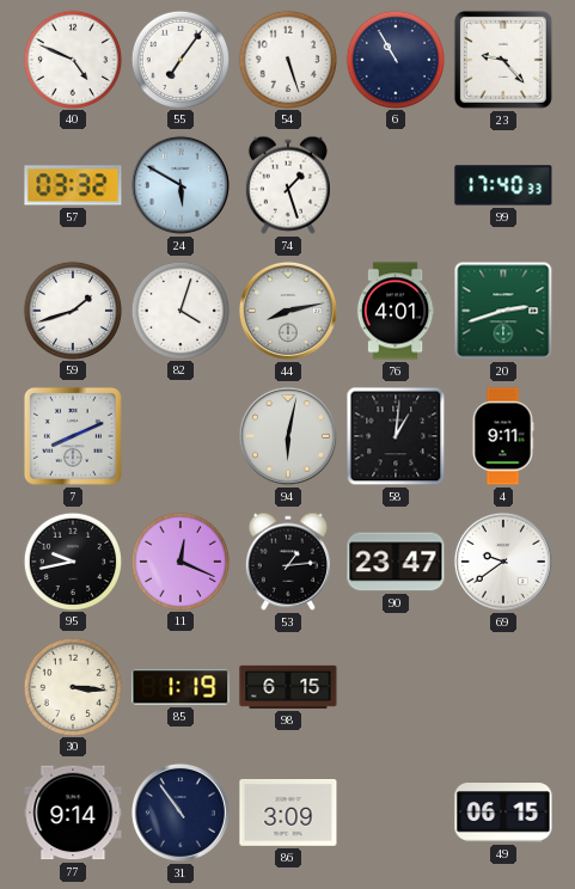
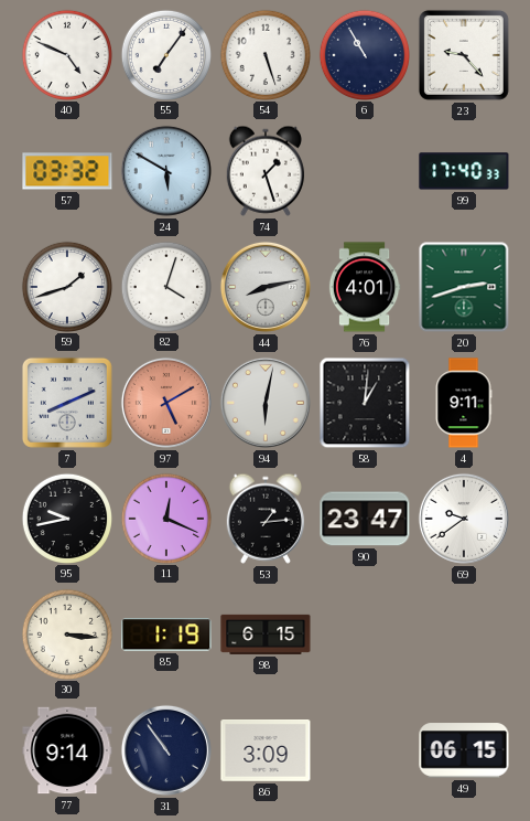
97: none -> 5:10
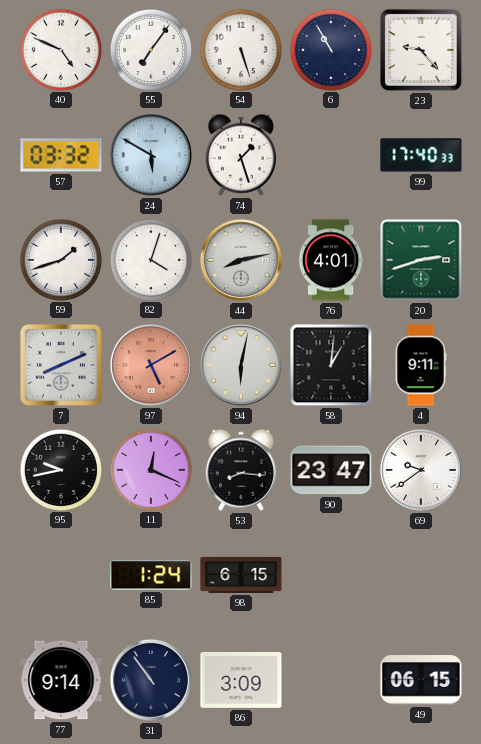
53: 1:14 -> 8:16
30: 3:16 -> none
85: 1:19 -> 1:24
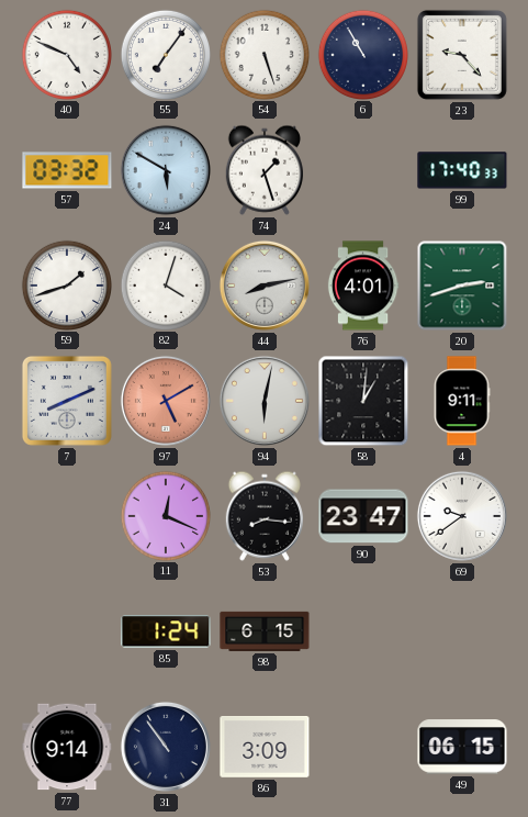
95: 9:43 -> none
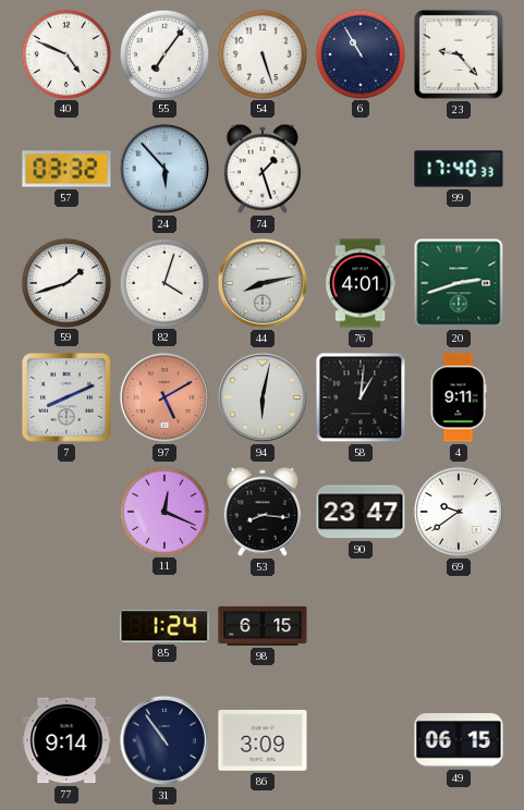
24: 5:50 -> 5:53
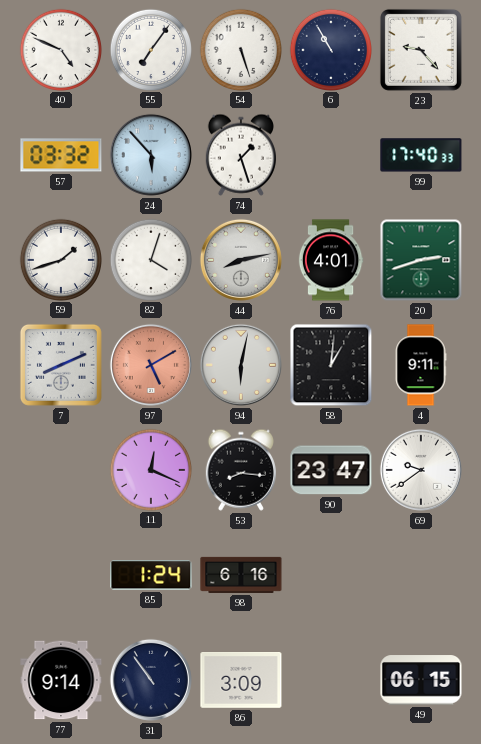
98: 6:15 -> 6:16
